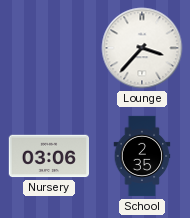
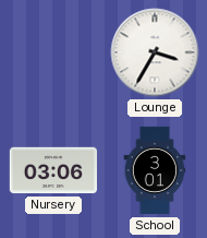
Lounge: 3:37 -> 3:35
School: 2:35 -> 3:01
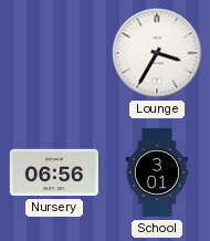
Nursery: 03:06 -> 06:56
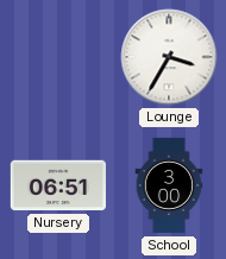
Nursery: 06:56 -> 06:51
School: 3:01 -> 3:00
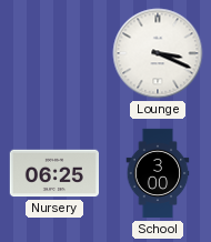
Lounge: 3:35 -> 3:19
Nursery: 06:51 -> 06:25
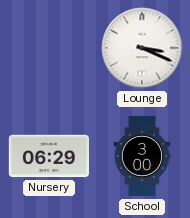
Nursery: 06:25 -> 06:29
